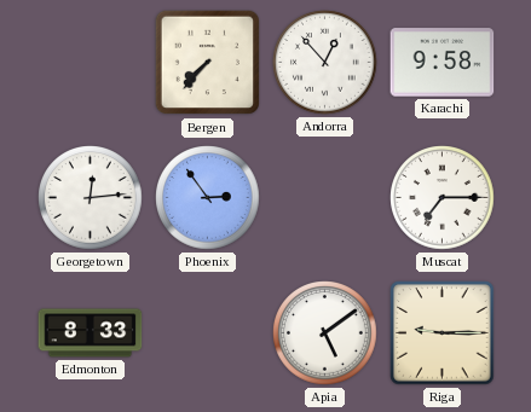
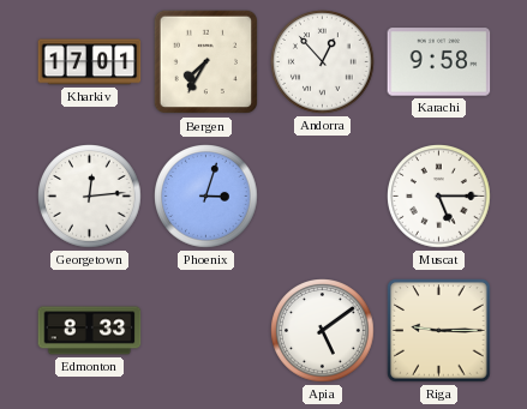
Kharkiv: none -> 17:01
Bergen: 7:37 -> 7:35
Phoenix: 2:54 -> 3:03
Muscat: 7:15 -> 5:15
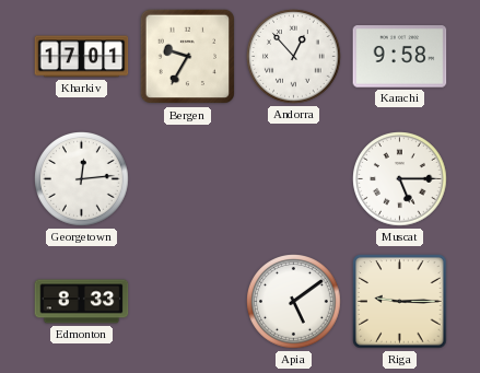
Bergen: 7:35 -> 9:35
Phoenix: 3:03 -> none
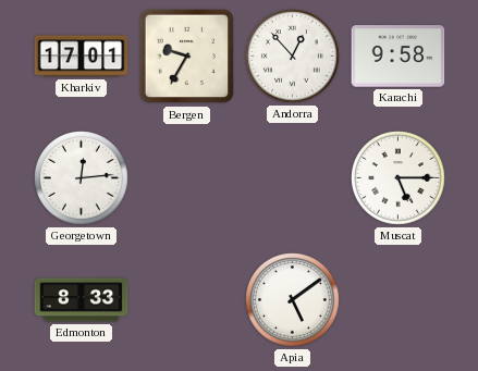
Riga: 9:15 -> none
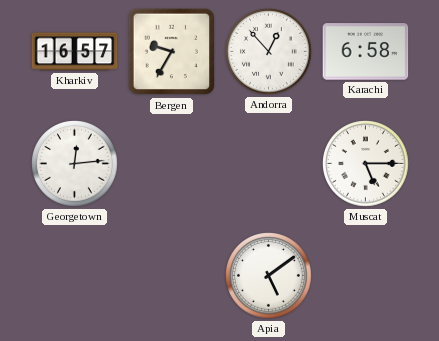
Kharkiv: 17:01 -> 16:57
Karachi: 9:58 -> 6:58
Edmonton: 8:33 -> none
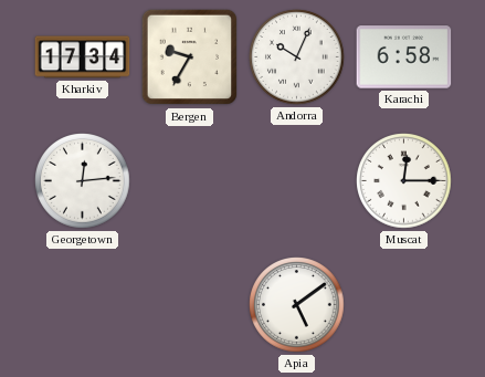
Kharkiv: 16:57 -> 17:34
Andorra: 12:53 -> 10:04
Muscat: 5:15 -> 12:15
